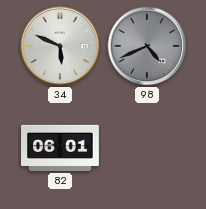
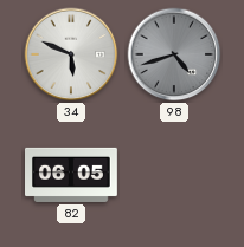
98: 4:41 -> 4:42
82: 06:01 -> 06:05
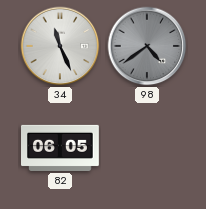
34: 5:49 -> 11:26
98: 4:42 -> 4:39
